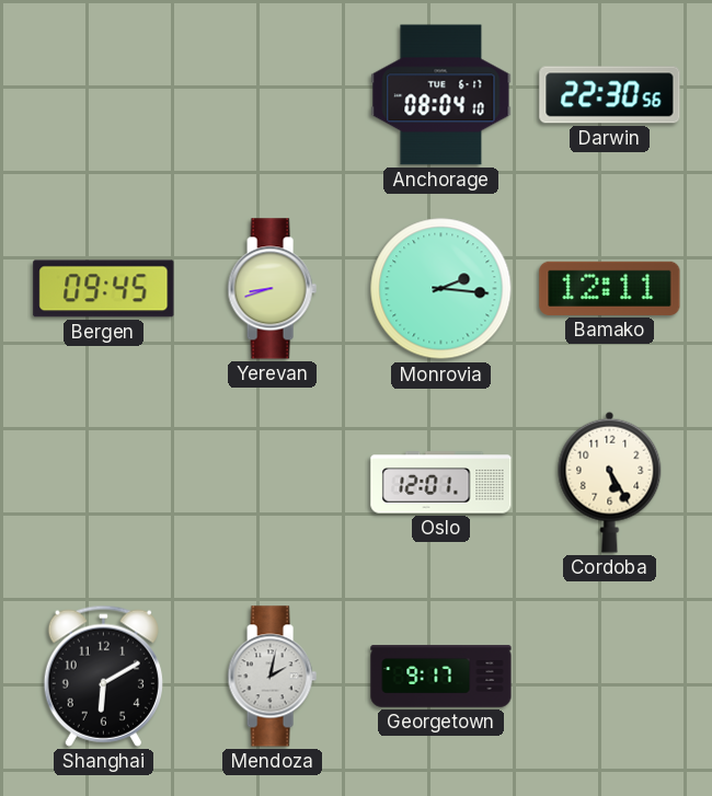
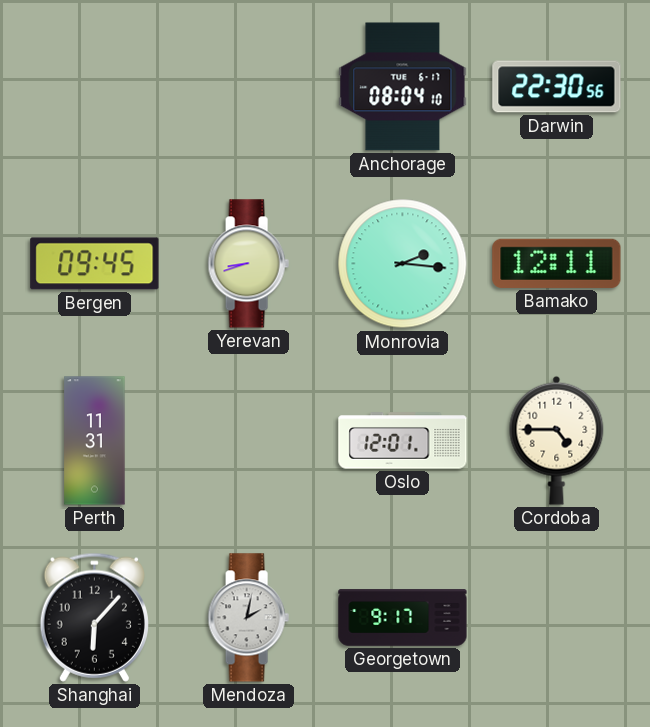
Perth: none -> 11:31
Cordoba: 5:25 -> 4:45
Shanghai: 6:10 -> 6:07
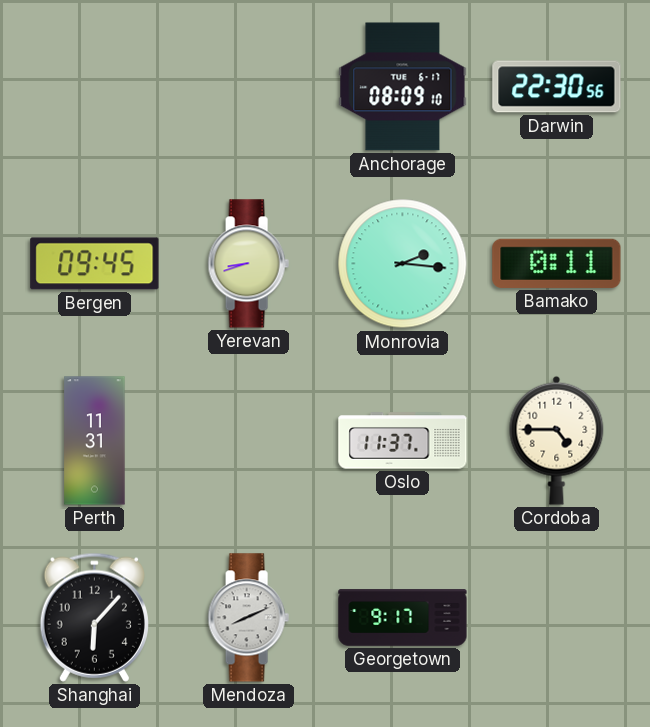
Anchorage: 08:04 -> 08:09
Bamako: 12:11 -> 0:11
Oslo: 12:01 -> 11:37
Mendoza: 2:02 -> 8:11
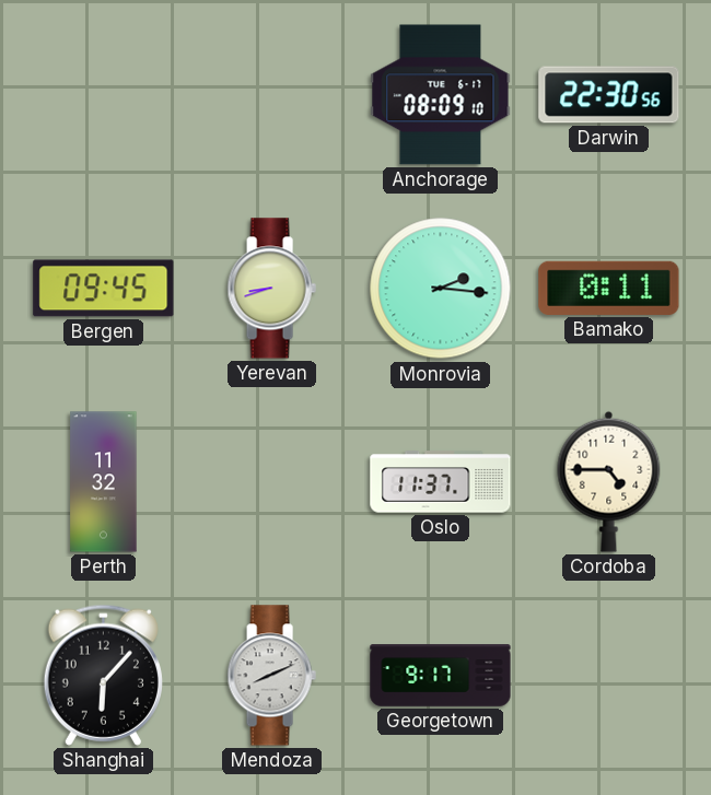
Perth: 11:31 -> 11:32
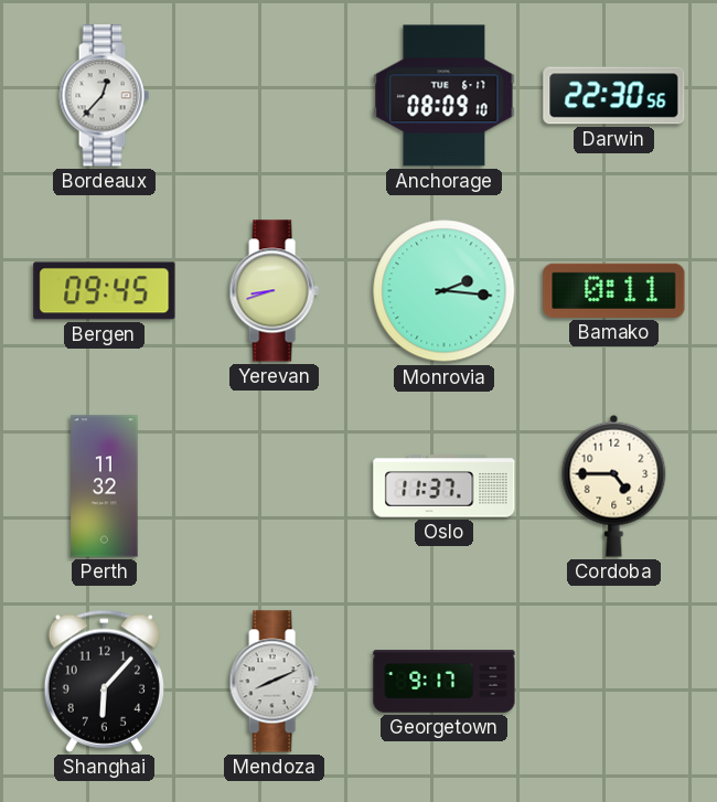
Bordeaux: none -> 12:37
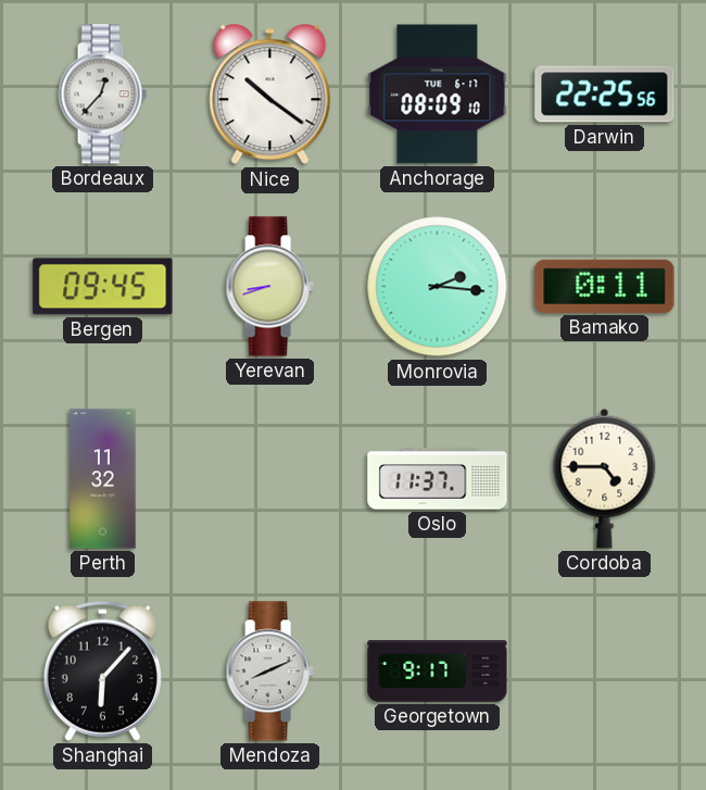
Nice: none -> 10:21
Darwin: 22:30 -> 22:25
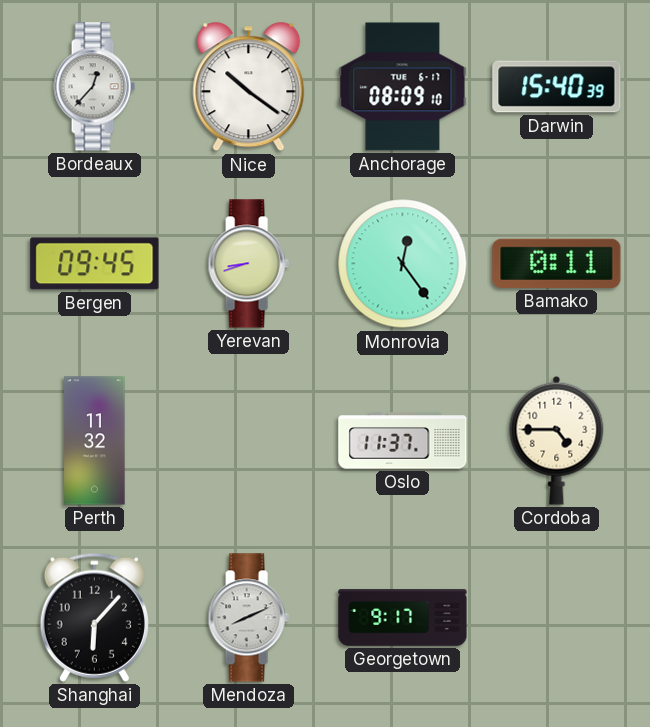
Darwin: 22:25 -> 15:40
Monrovia: 2:16 -> 12:24
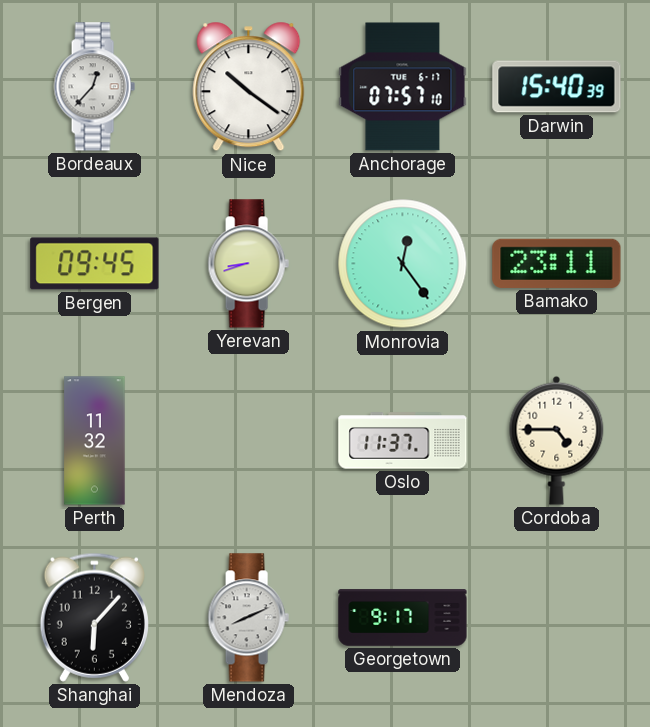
Anchorage: 08:09 -> 07:57
Bamako: 0:11 -> 23:11
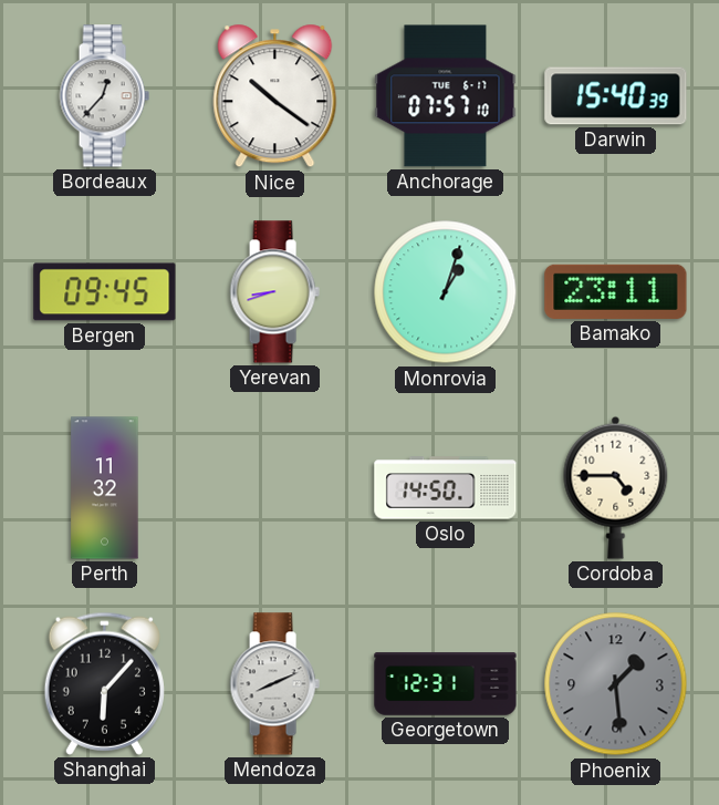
Monrovia: 12:24 -> 1:03
Oslo: 11:37 -> 14:50
Georgetown: 9:17 -> 12:31
Phoenix: none -> 1:29
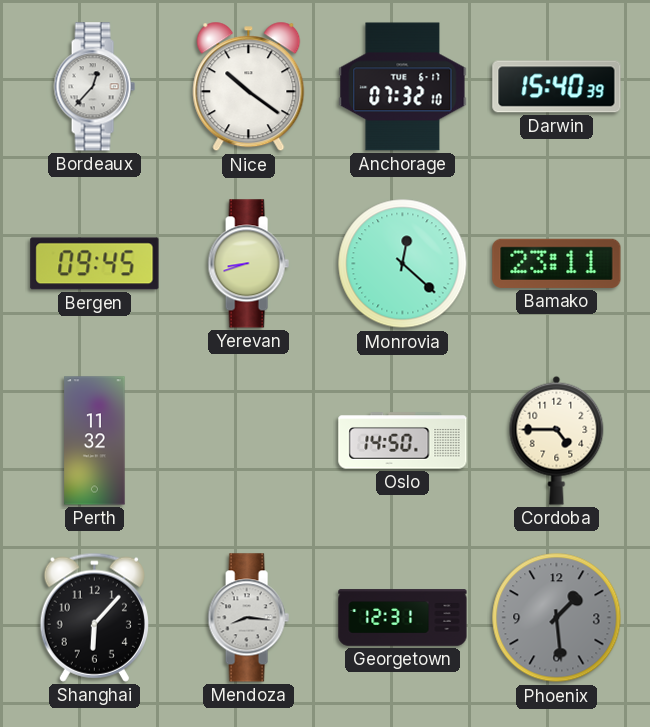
Anchorage: 07:57 -> 07:32
Monrovia: 1:03 -> 12:22
Mendoza: 8:11 -> 8:16
